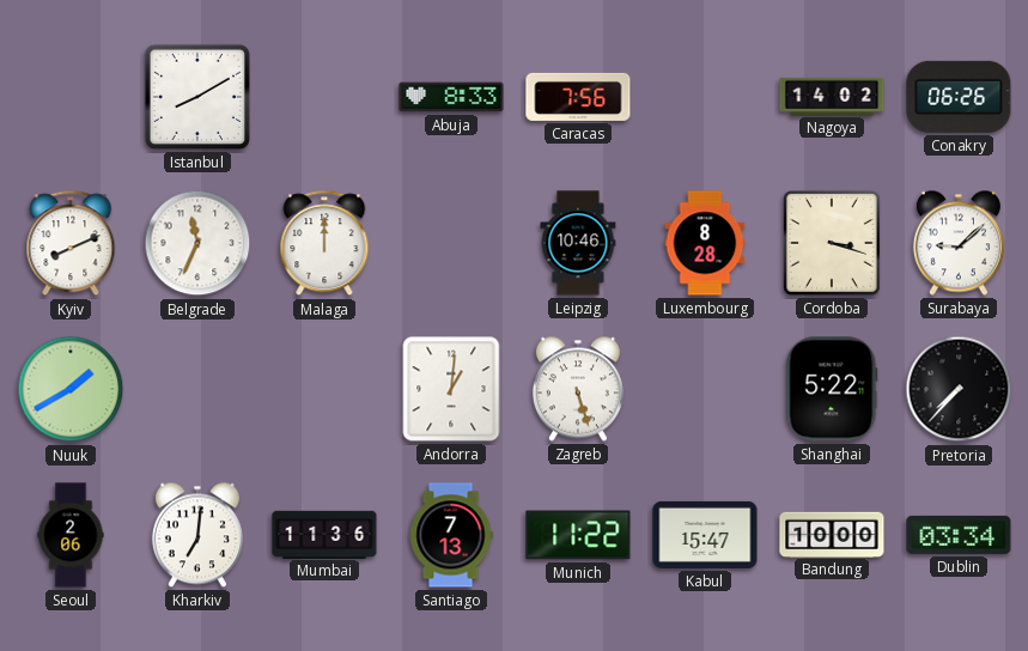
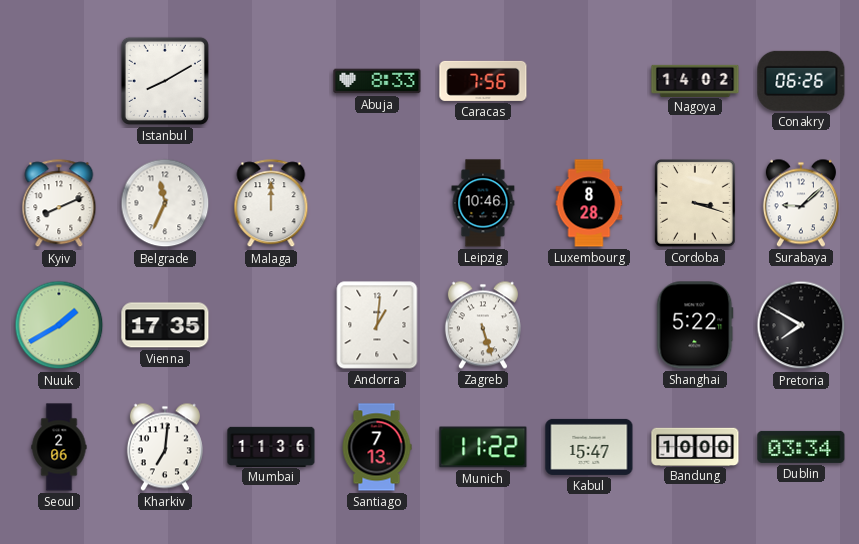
Vienna: none -> 17:35
Pretoria: 7:37 -> 7:50
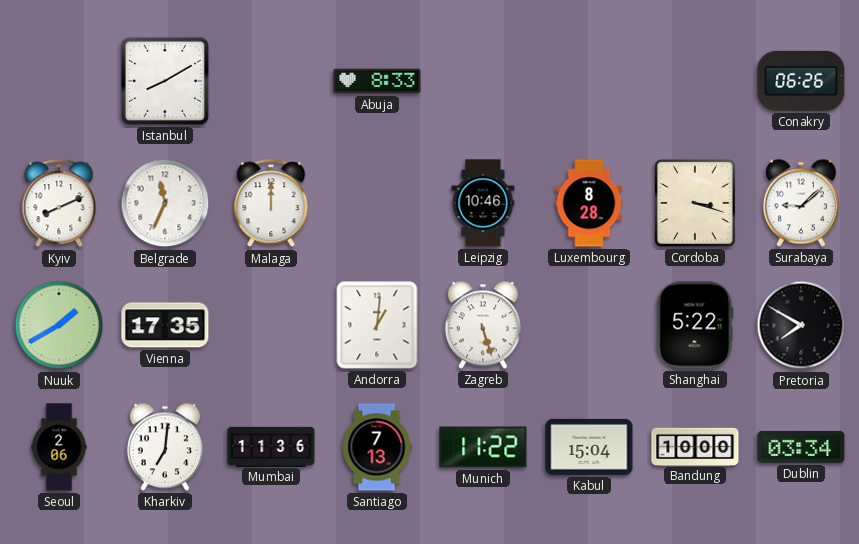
Caracas: 7:56 -> none
Nagoya: 14:02 -> none
Kabul: 15:47 -> 15:04
